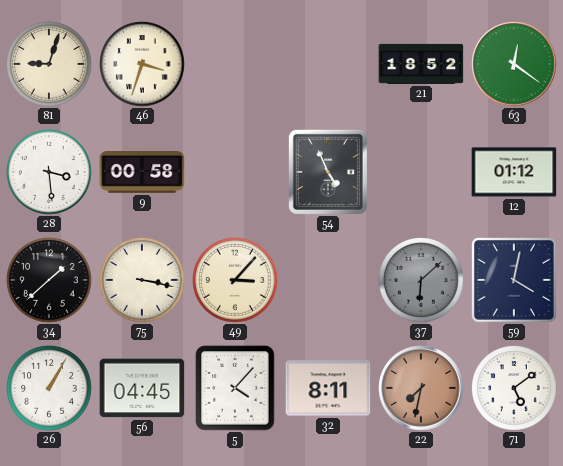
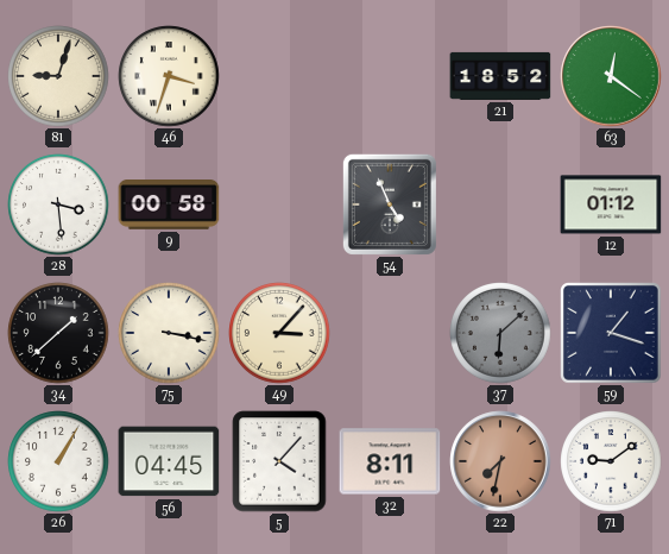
59: 4:02 -> 1:18
71: 5:09 -> 9:09
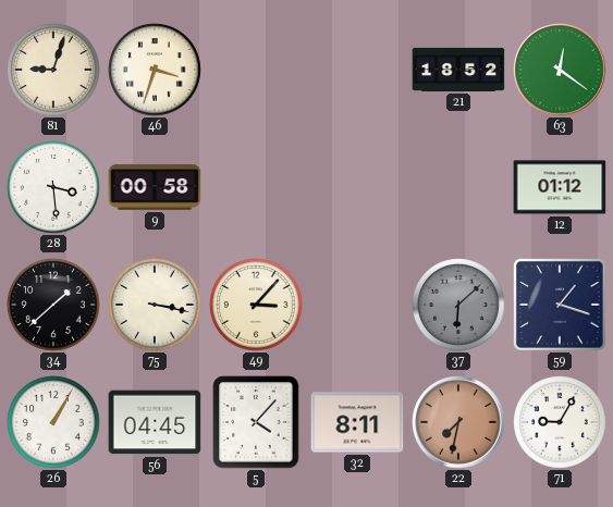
54: 4:56 -> none
71: 9:09 -> 9:05
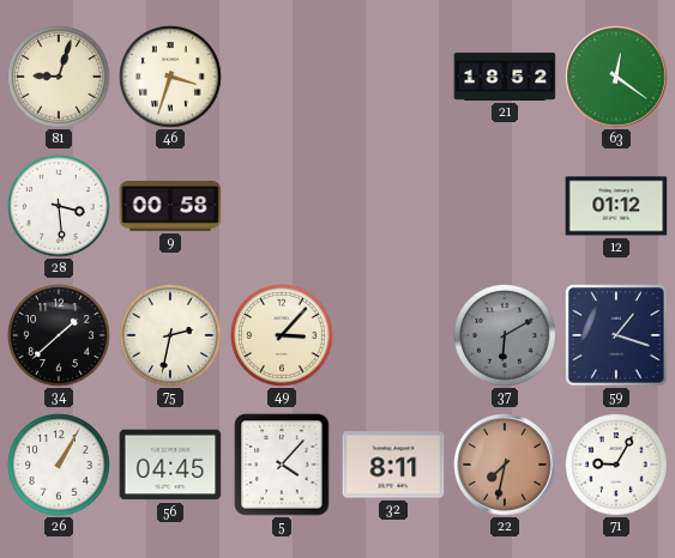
75: 3:17 -> 2:32
37: 6:08 -> 6:10
